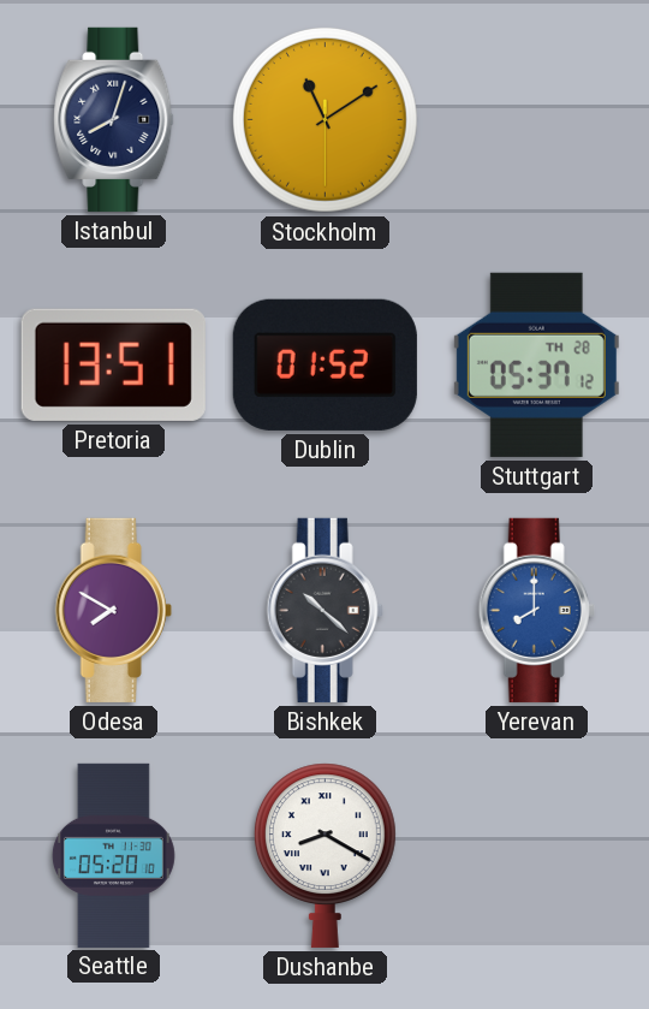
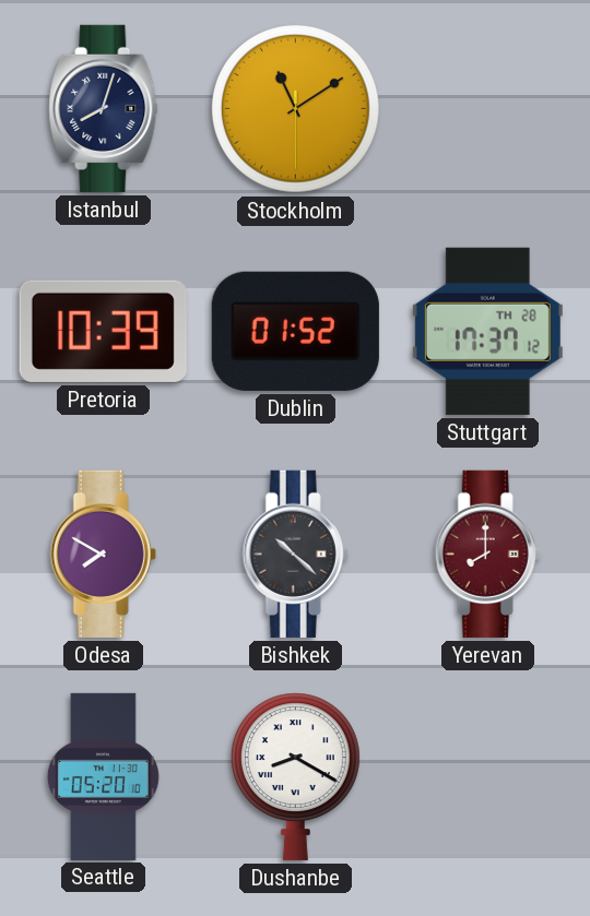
Pretoria: 13:51 -> 10:39
Stuttgart: 05:37 -> 17:37
Yerevan dial: blue -> burgundy
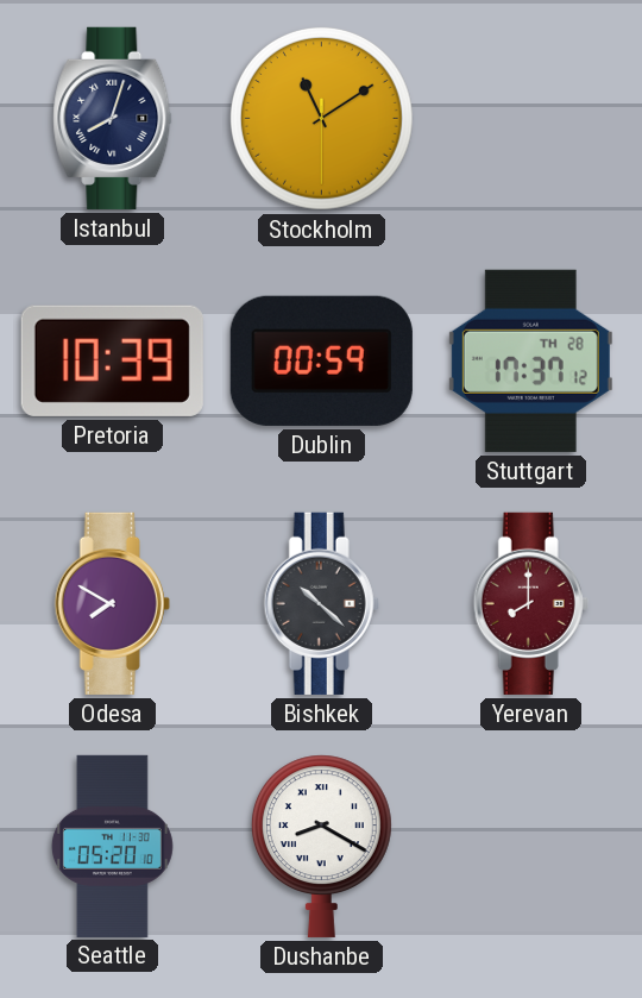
Dublin: 01:52 -> 00:59
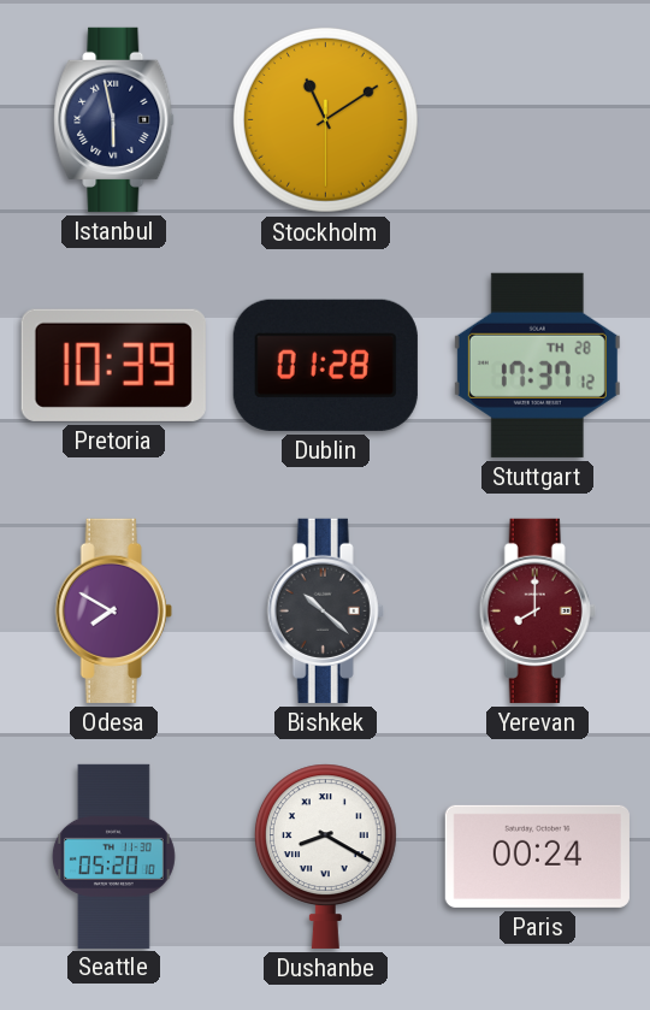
Istanbul: 8:03 -> 5:58
Dublin: 00:59 -> 01:28
Paris: none -> 00:24
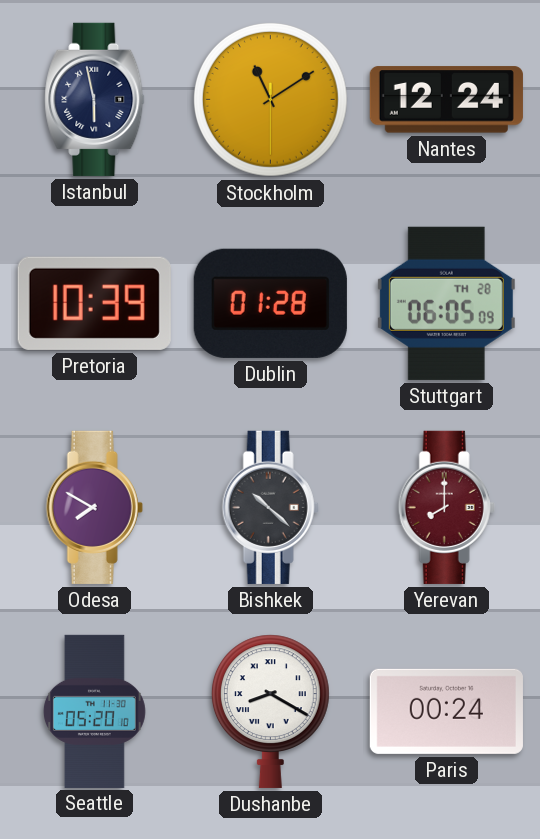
Nantes: none -> 12:24
Stuttgart: 17:37 -> 06:05
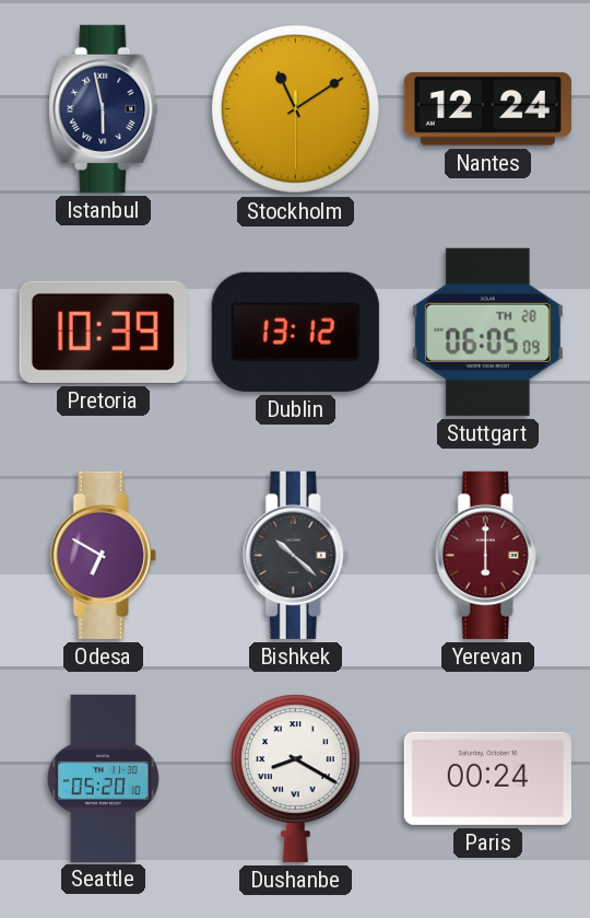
Dublin: 01:28 -> 13:12
Odesa: 7:50 -> 6:50
Yerevan: 8:00 -> 6:00
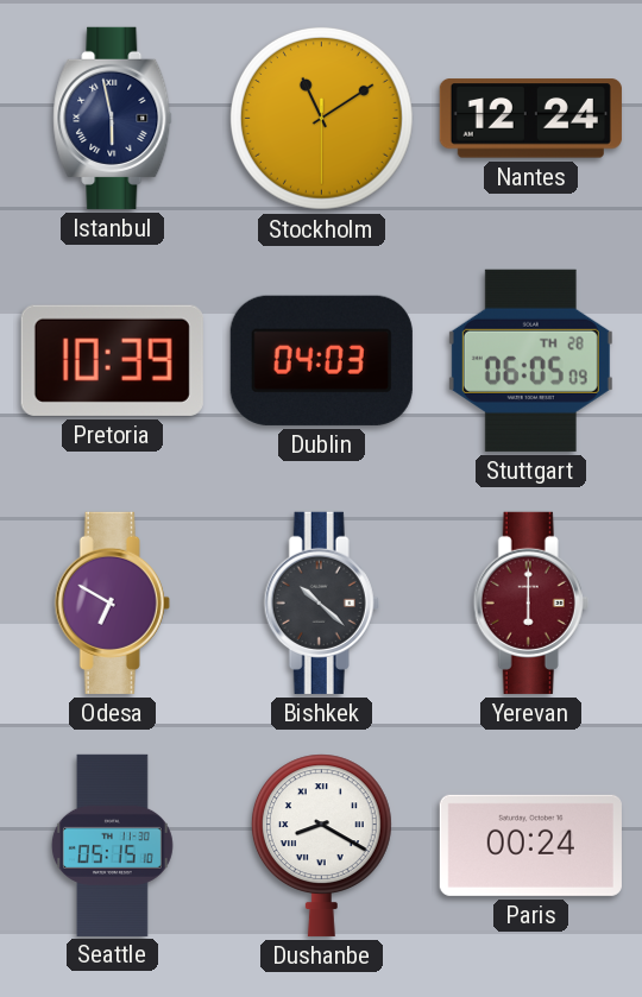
Dublin: 13:12 -> 04:03
Seattle: 05:20 -> 05:15
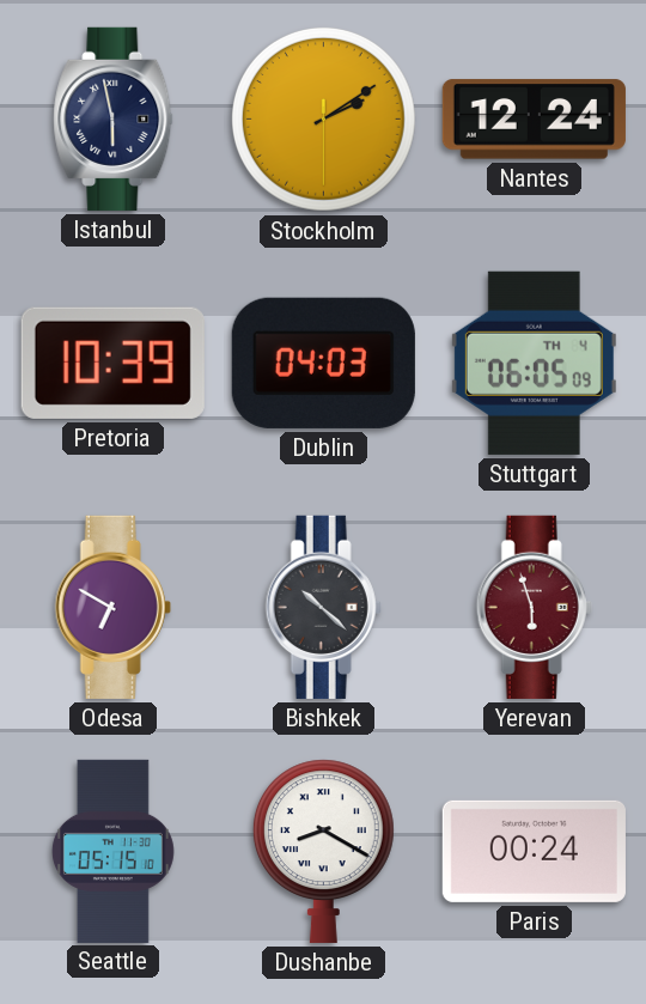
Stockholm: 11:09 -> 2:09
Stuttgart date: TH 28 -> TH 4
Yerevan: 6:00 -> 5:57
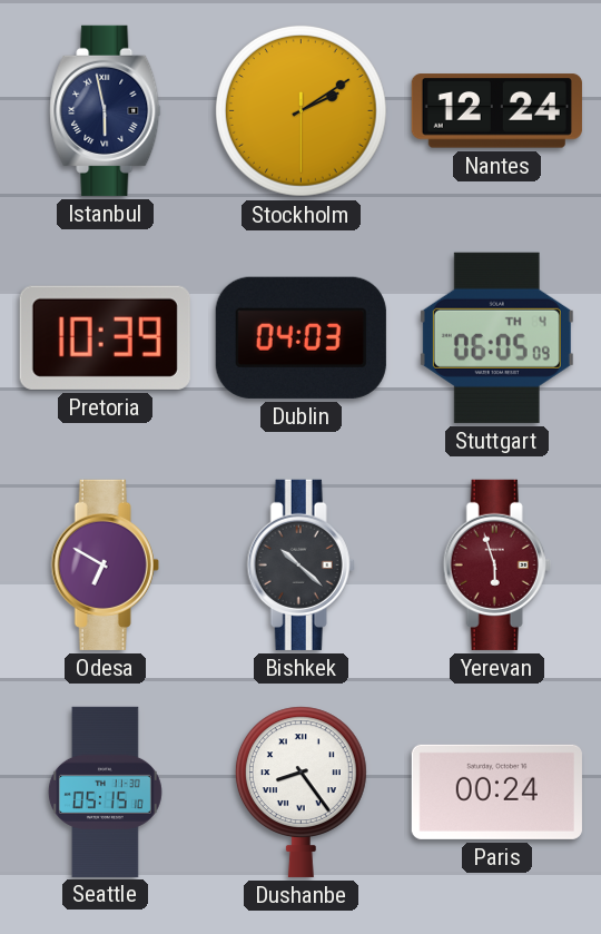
Dushanbe: 8:20 -> 8:24
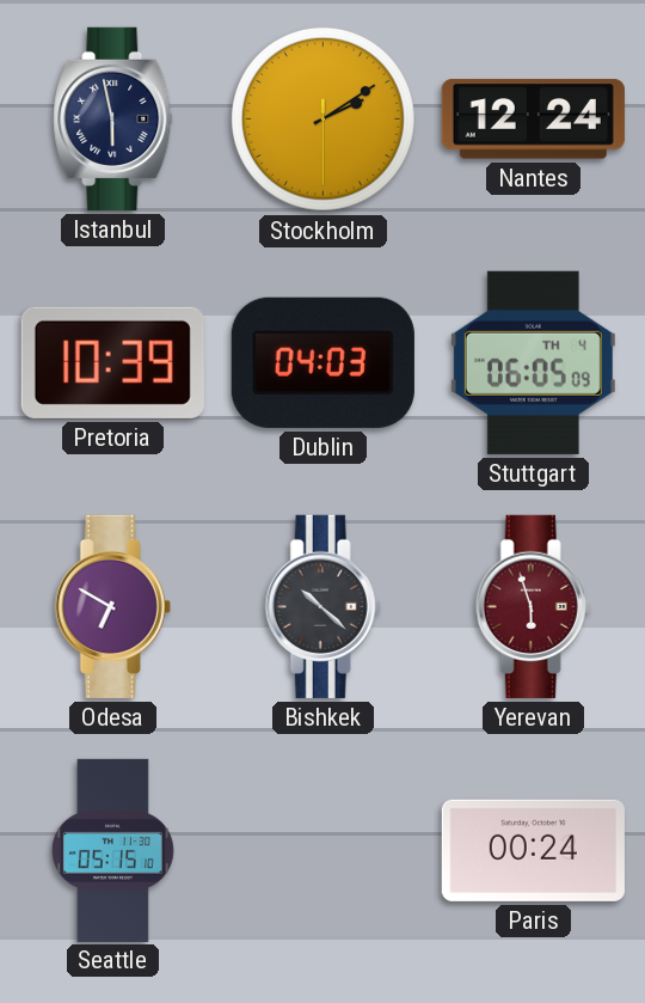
Dushanbe: 8:24 -> none
